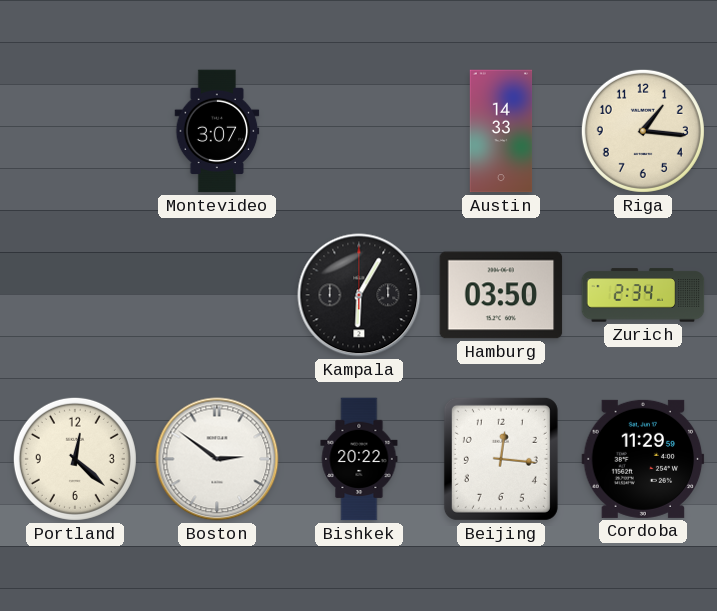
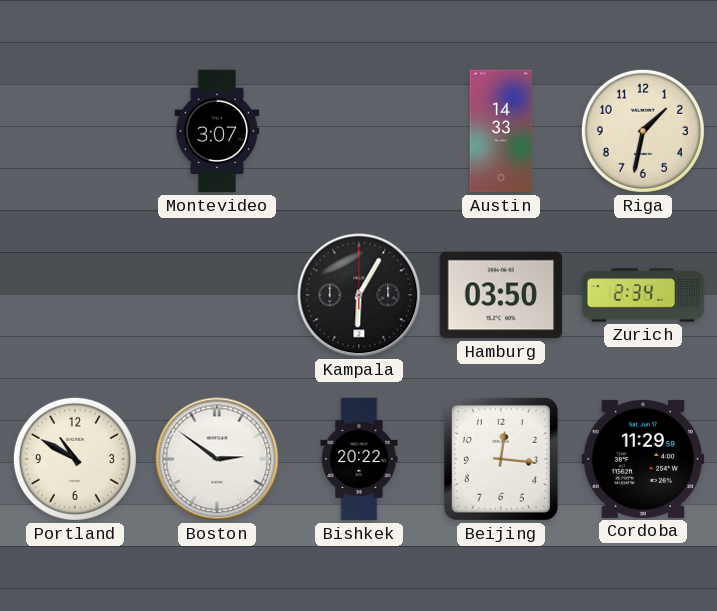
Riga: 1:16 -> 1:32
Portland: 12:22 -> 10:50
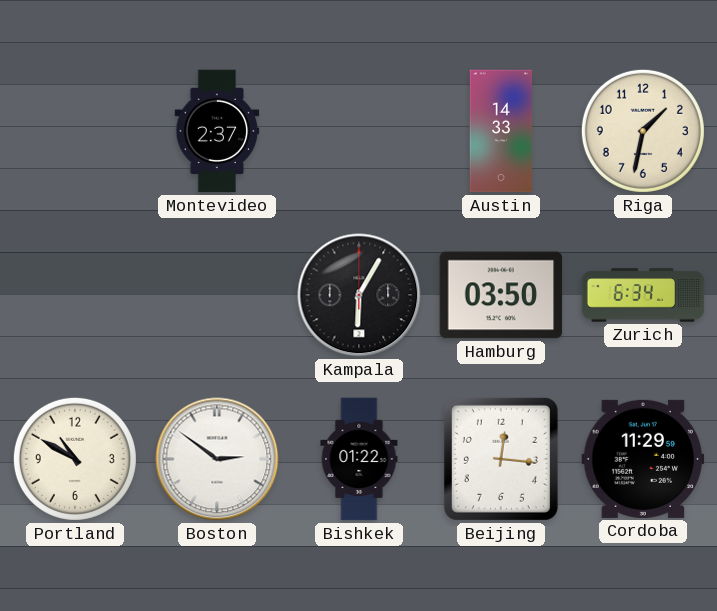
Montevideo: 3:07 -> 2:37
Zurich: 2:34 -> 6:34
Bishkek: 20:22 -> 01:22
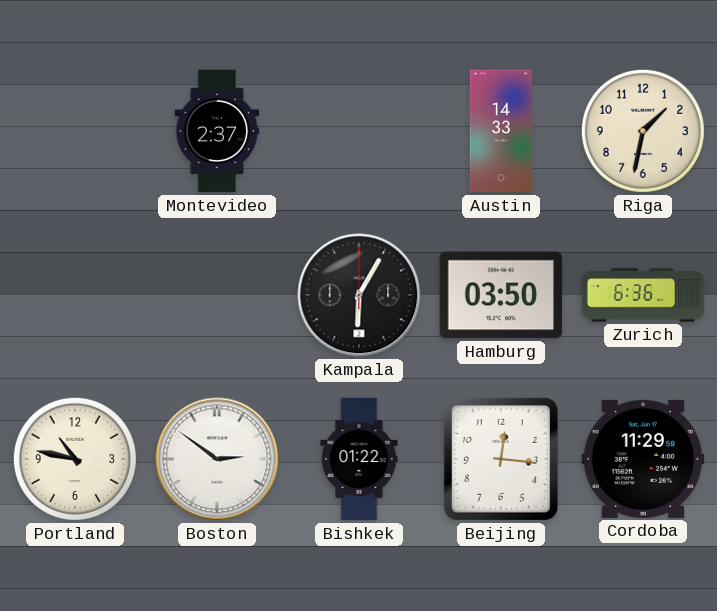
Zurich: 6:34 -> 6:36
Portland: 10:50 -> 10:47
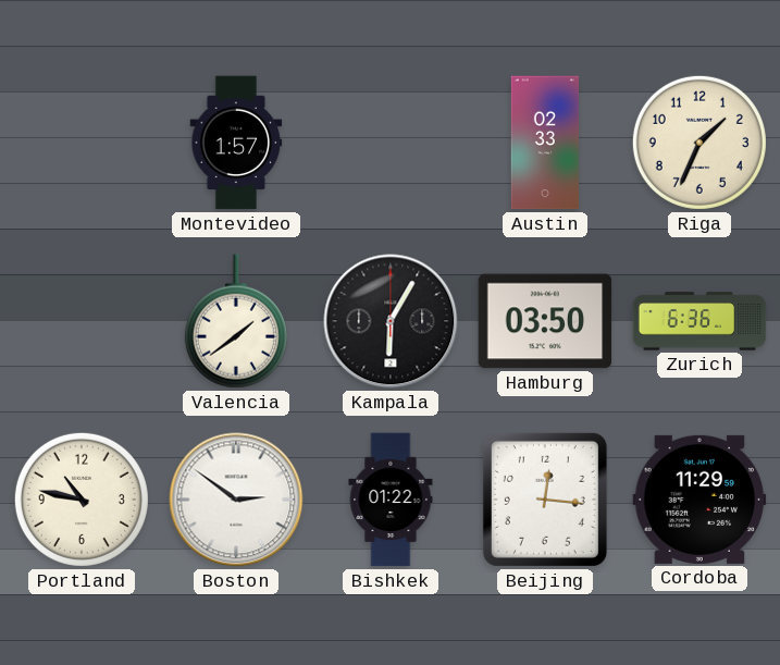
Montevideo: 2:37 -> 1:57
Austin: 14:33 -> 02:33
Riga: 1:32 -> 1:34
Valencia: none -> 1:39
